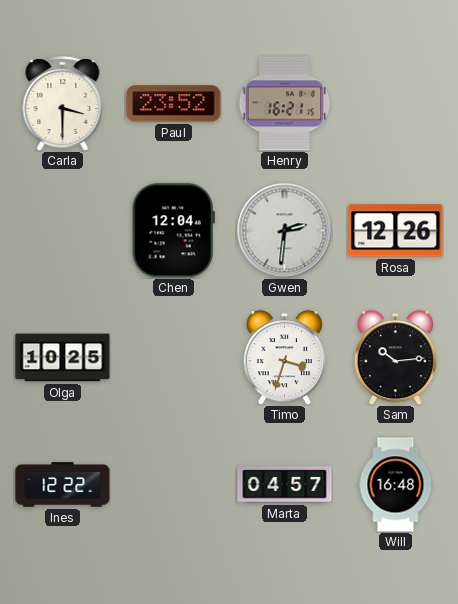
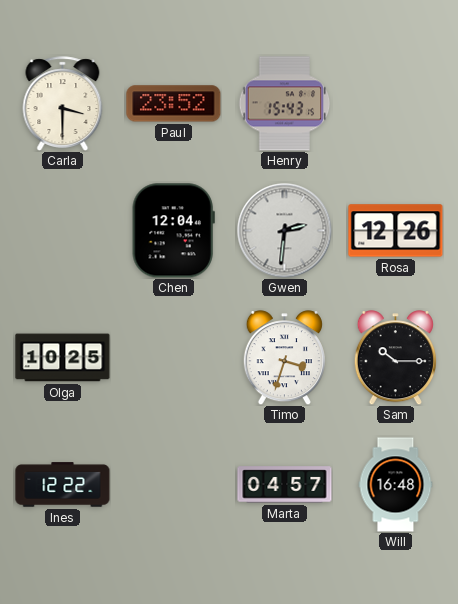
Henry: 16:21 -> 15:43
Sam: 10:14 -> 10:15
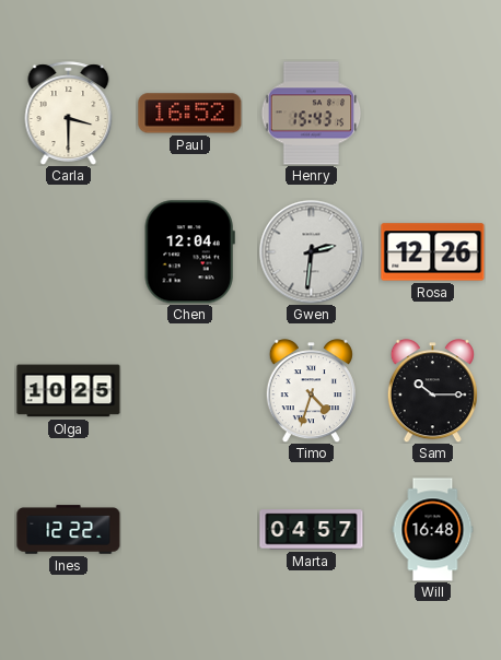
Paul: 23:52 -> 16:52
Timo: 3:33 -> 4:33
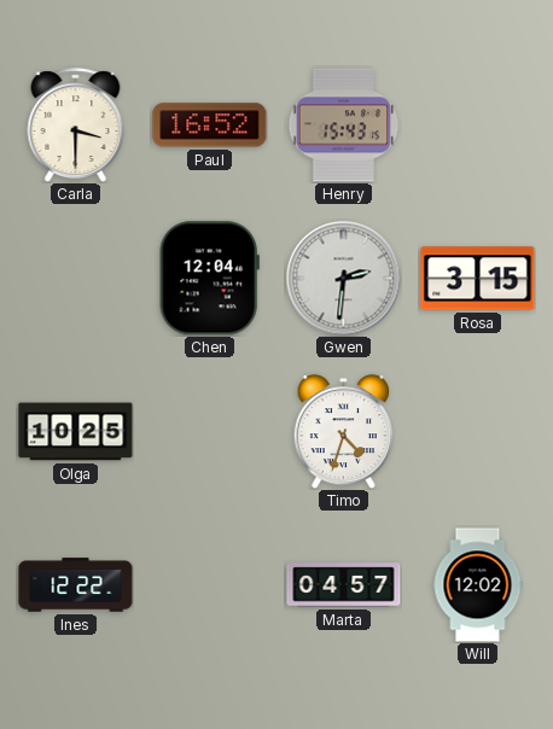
Rosa: 12:26 -> 3:15
Sam: 10:15 -> none
Will: 16:48 -> 12:02
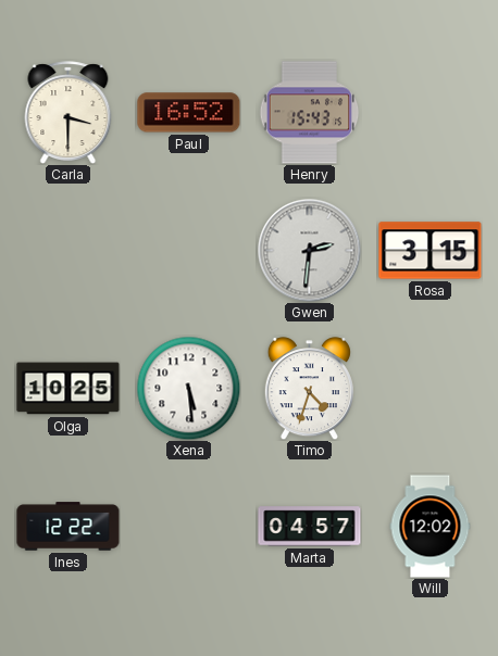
Chen: 12:04 -> none
Xena: none -> 5:29
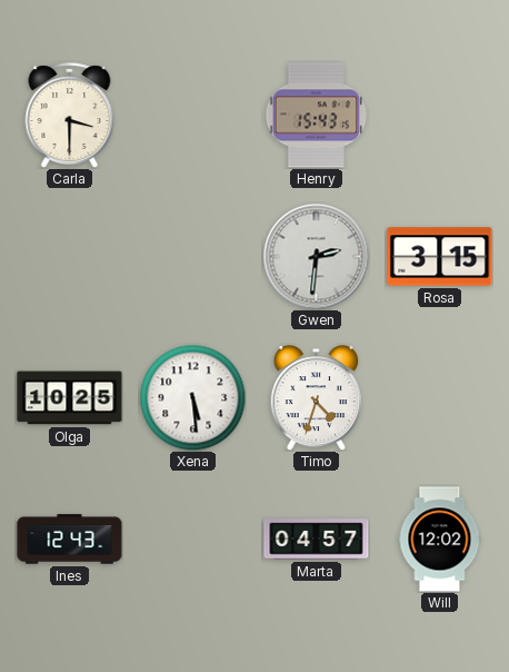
Paul: 16:52 -> none
Ines: 12:22 -> 12:43
